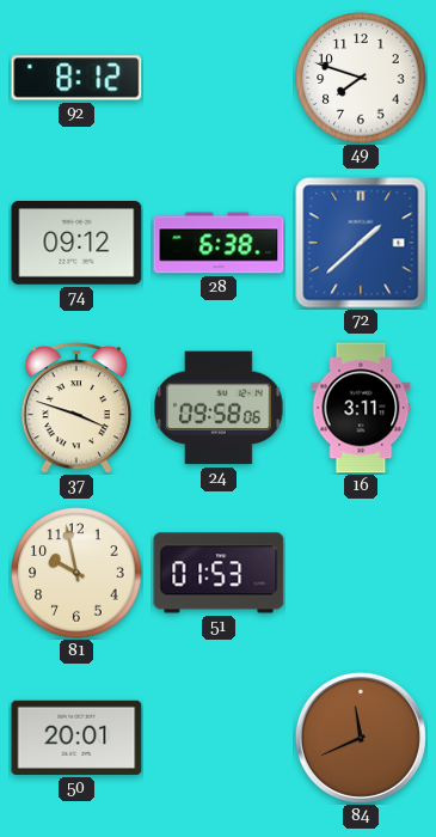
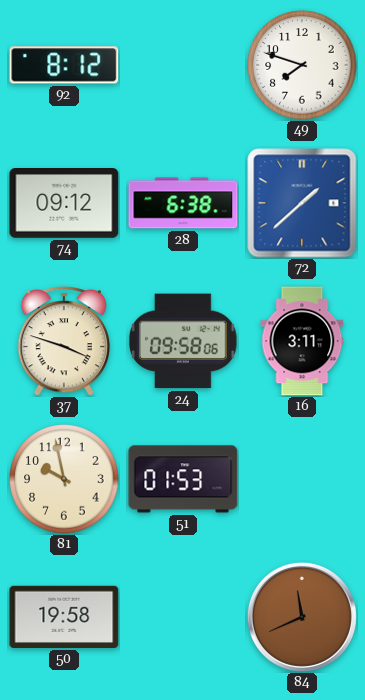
50: 20:01 -> 19:58
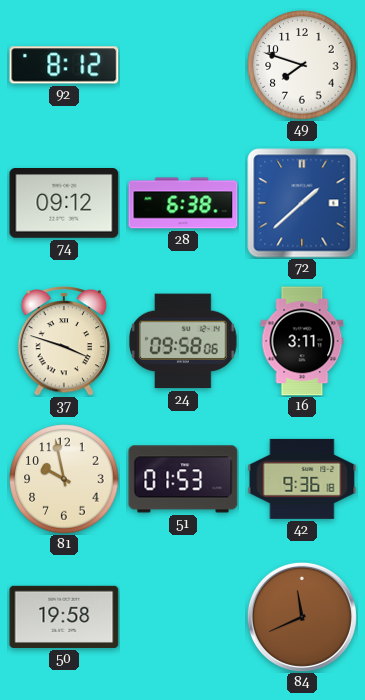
42: none -> 9:36
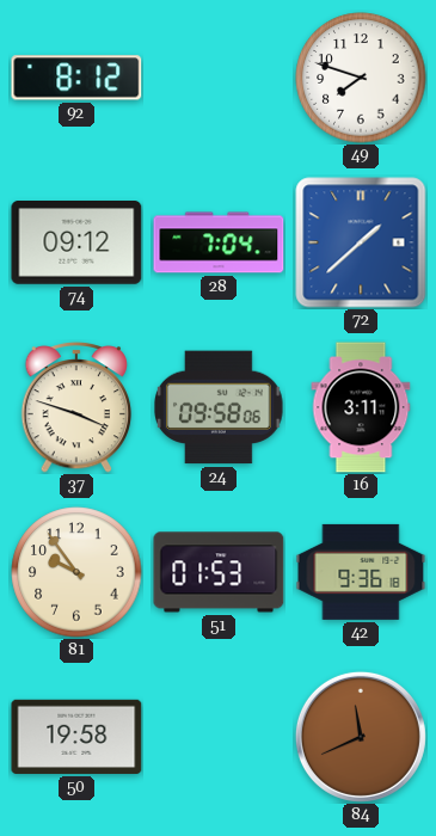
28: 6:38 -> 7:04
81: 9:58 -> 9:54
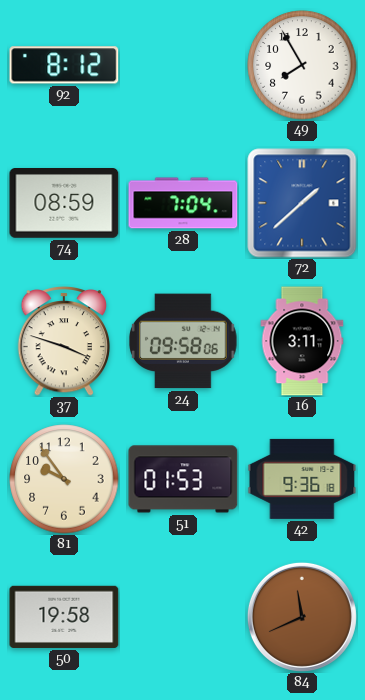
49: 7:48 -> 7:55
74: 09:12 -> 08:59
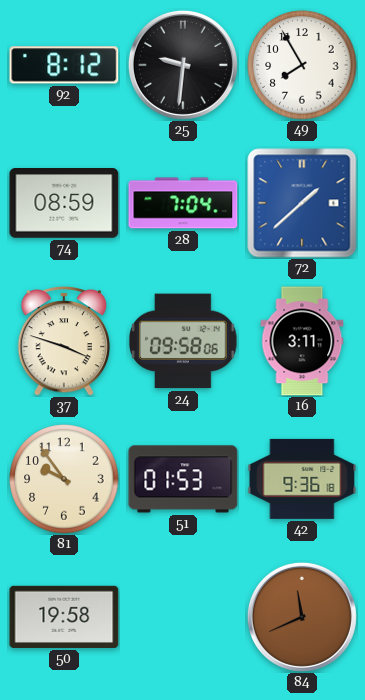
25: none -> 9:31
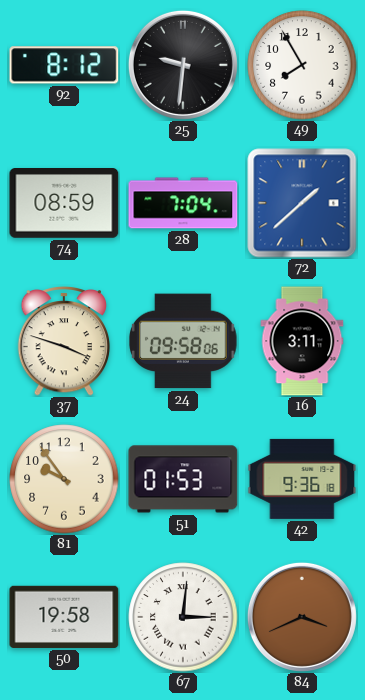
67: none -> 3:01
84: 11:41 -> 3:41
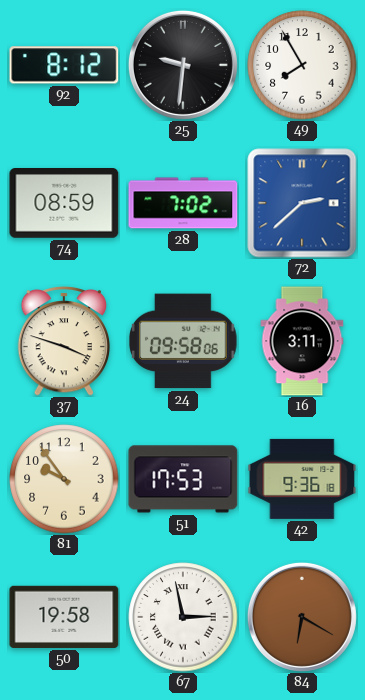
28: 7:04 -> 7:02
72: 1:38 -> 2:38
51: 01:53 -> 17:53
67: 3:01 -> 2:58
84: 3:41 -> 6:20
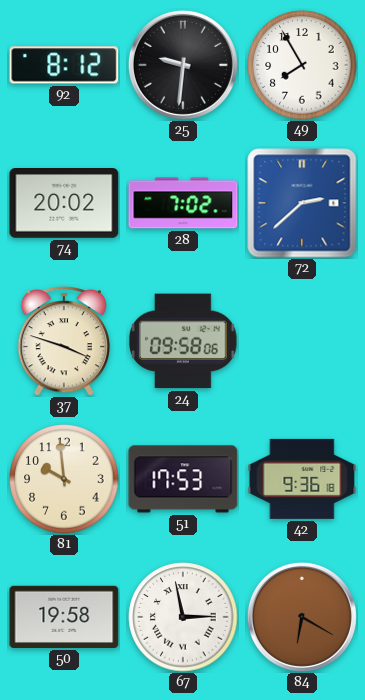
74: 08:59 -> 20:02
16: 3:11 -> none
81: 9:54 -> 9:59
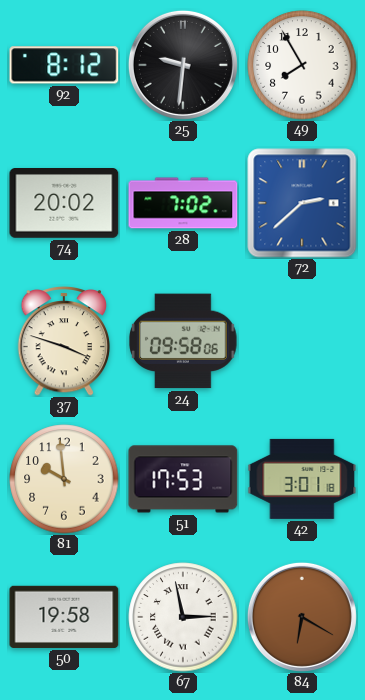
42: 9:36 -> 3:01
